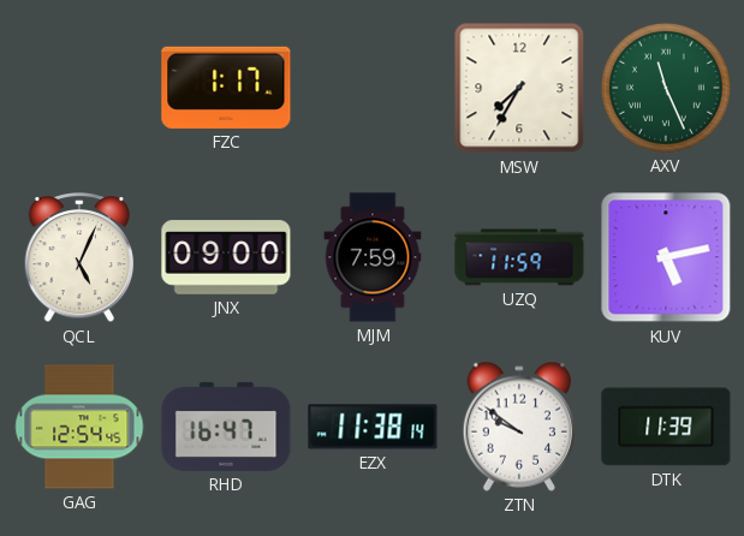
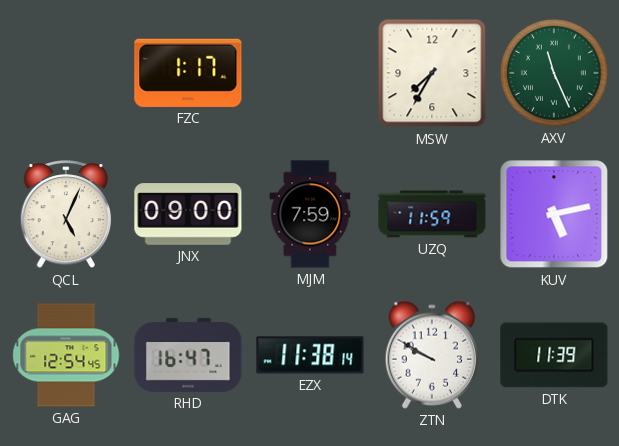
ZTN: 9:51 -> 9:50
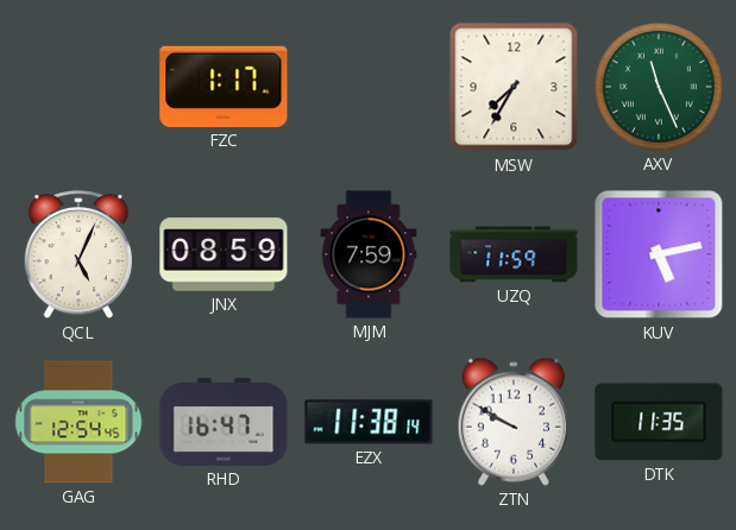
JNX: 09:00 -> 08:59
DTK: 11:39 -> 11:35
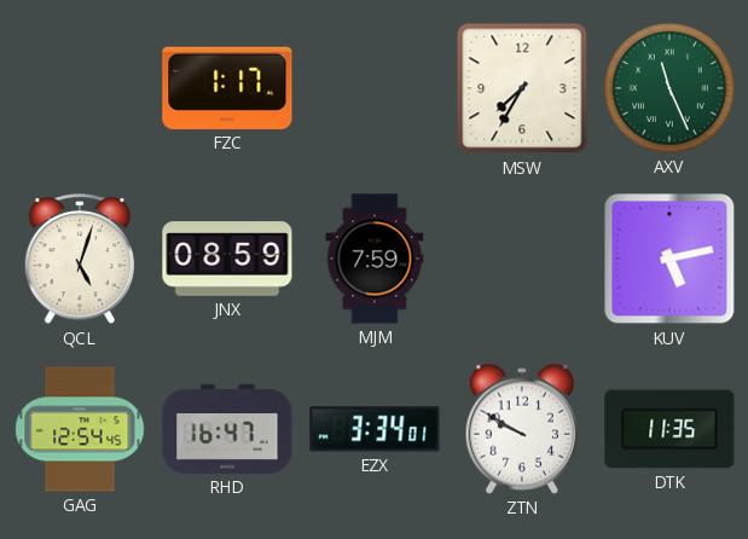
QCL: 5:04 -> 5:03
UZQ: 11:59 -> none
EZX: 11:38 -> 3:34
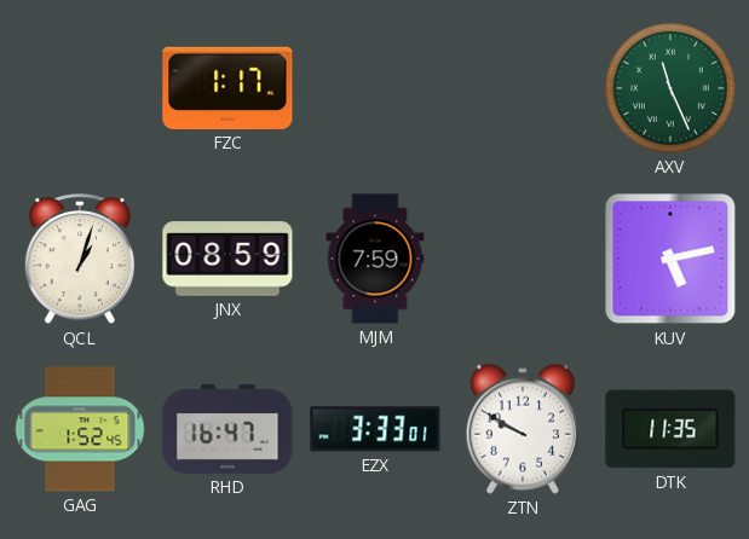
MSW: 7:35 -> none
QCL: 5:03 -> 1:03
GAG: 12:54 -> 1:52
EZX: 3:34 -> 3:33
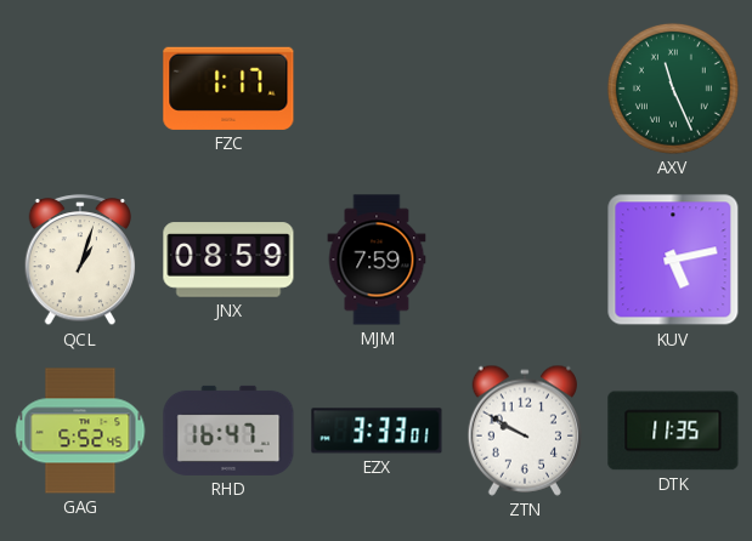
GAG: 1:52 -> 5:52
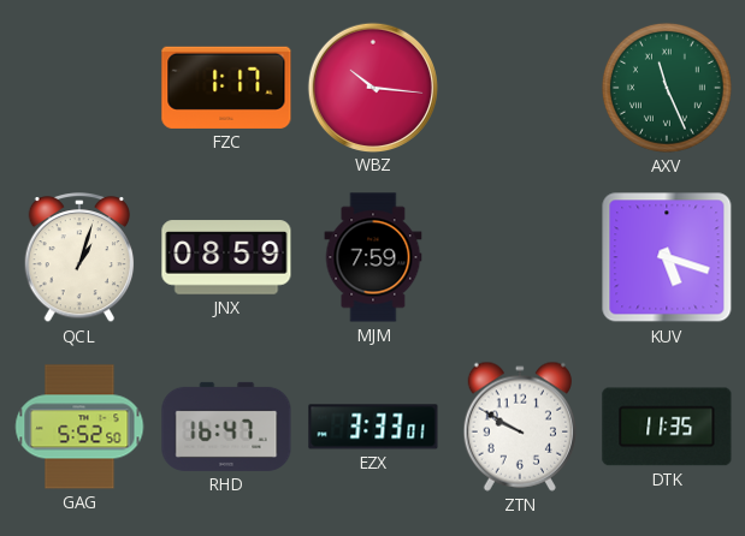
WBZ: none -> 10:16
KUV: 5:13 -> 5:18
GAG: 5:52:45 -> 5:52:50
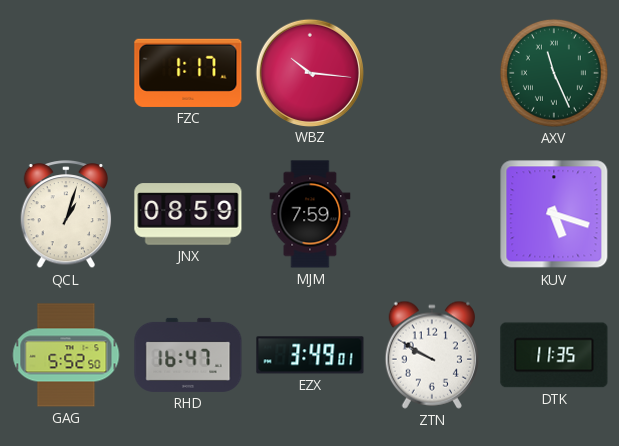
EZX: 3:33 -> 3:49
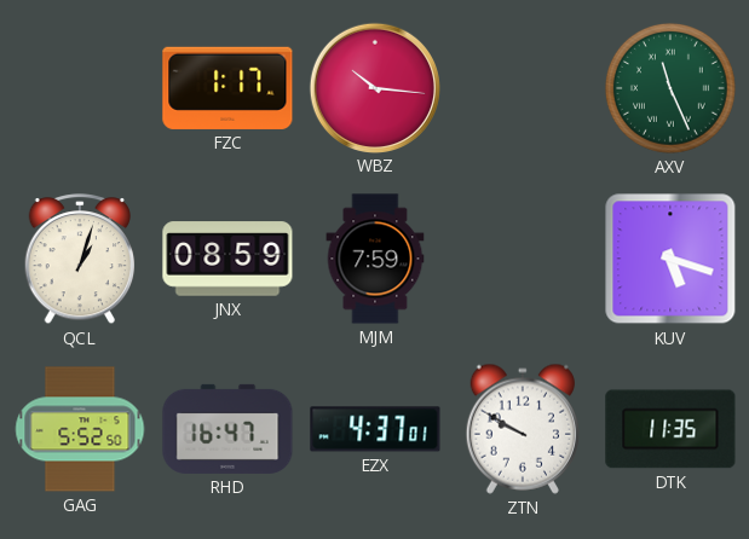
EZX: 3:49 -> 4:37
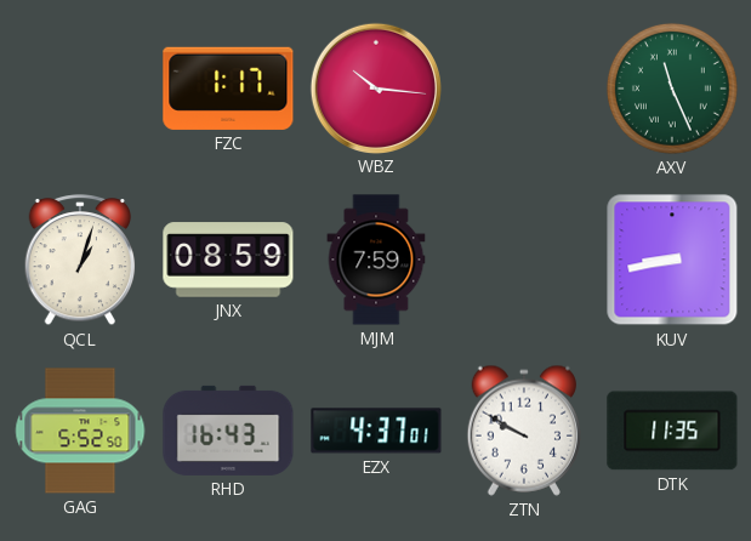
KUV: 5:18 -> 8:43
RHD: 16:47 -> 16:43
